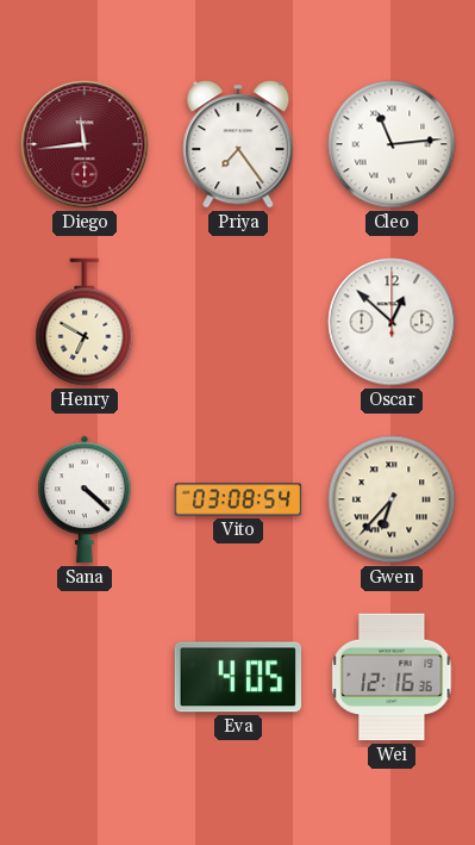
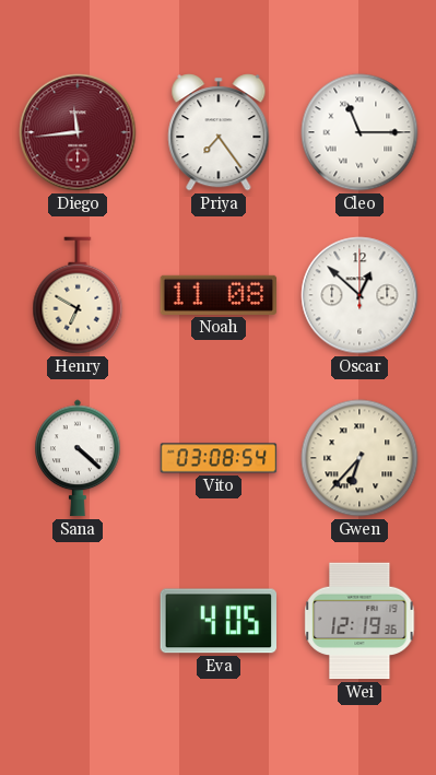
Cleo: 11:14 -> 11:15
Noah: none -> 11:08
Wei: 12:16 -> 12:19
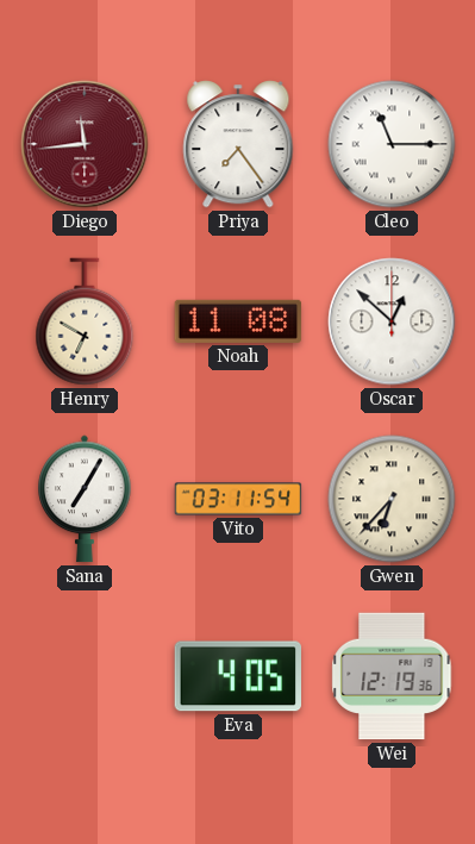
Sana: 4:22 -> 7:05
Vito: 03:08 -> 03:11
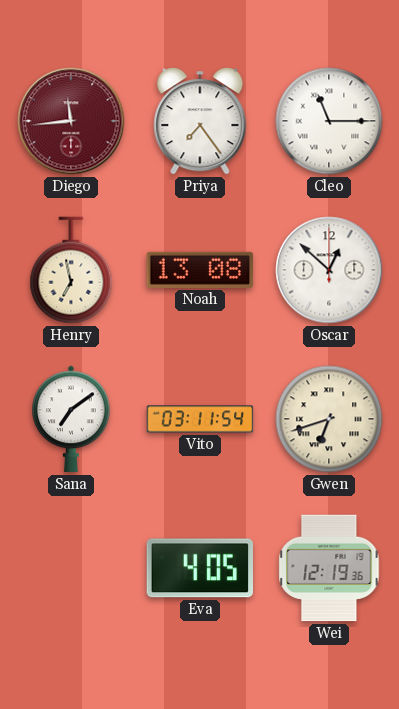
Henry: 6:50 -> 6:58
Noah: 11:08 -> 13:08
Sana: 7:05 -> 7:09
Gwen: 6:37 -> 6:42
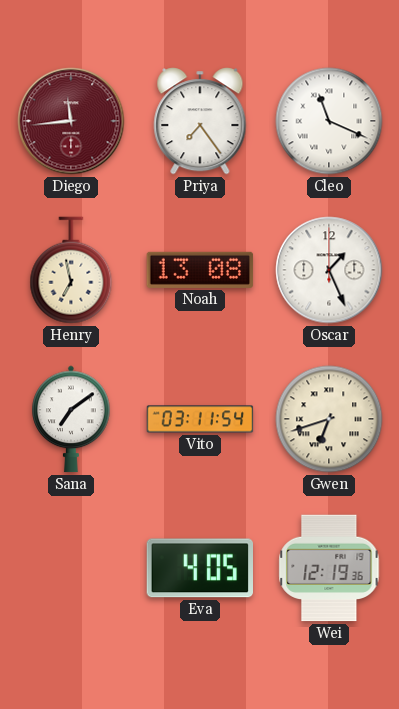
Cleo: 11:15 -> 11:19
Oscar: 12:52 -> 1:26
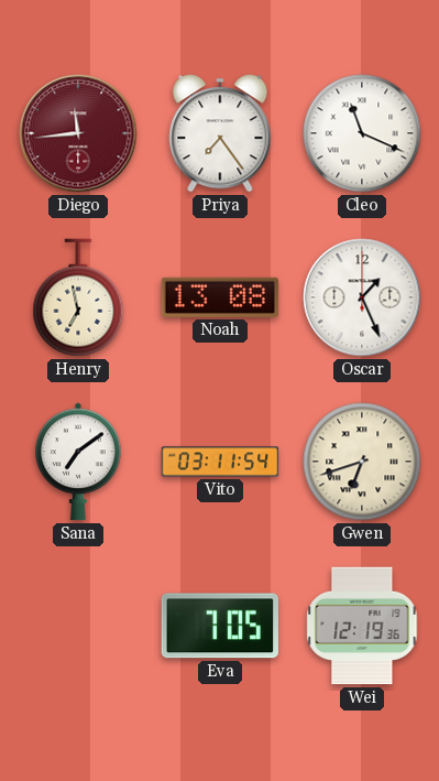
Eva: 4:05 -> 7:05
